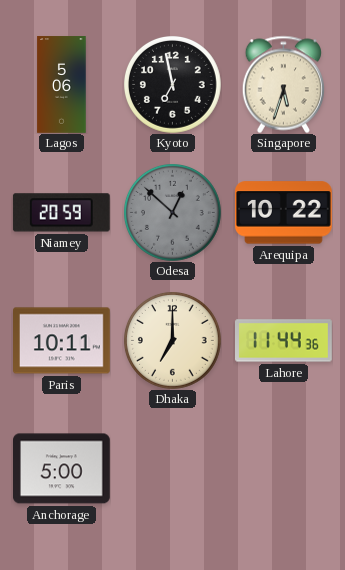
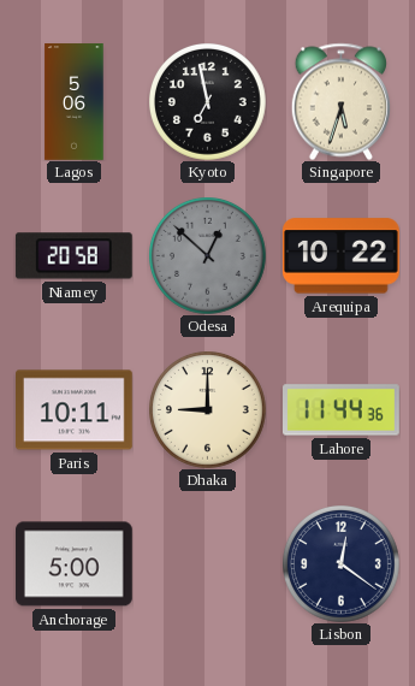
Niamey: 20:59 -> 20:58
Dhaka: 7:00 -> 9:00
Lisbon: none -> 12:21
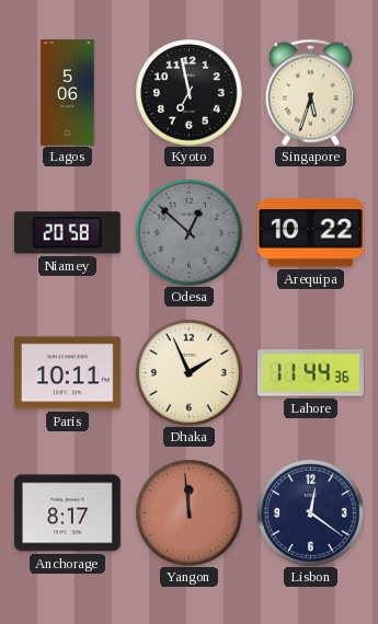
Dhaka: 9:00 -> 1:56
Anchorage: 5:00 -> 8:17
Yangon: none -> 11:59
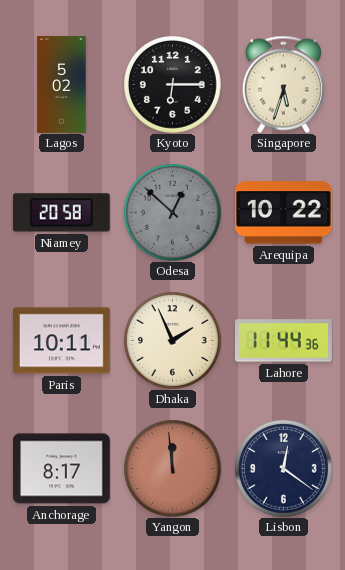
Lagos: 5:06 -> 5:02
Kyoto: 6:58 -> 6:15
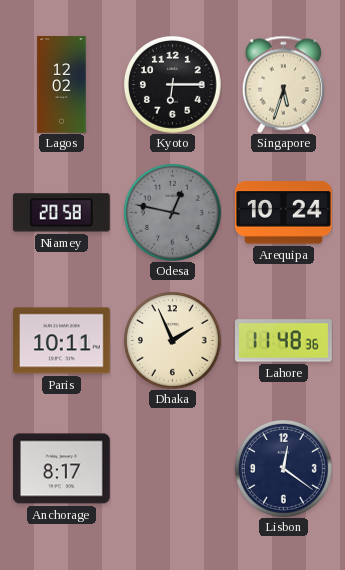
Lagos: 5:02 -> 12:02
Odesa: 12:52 -> 12:47
Arequipa: 10:22 -> 10:24
Lahore: 11:44 -> 11:48
Yangon: 11:59 -> none
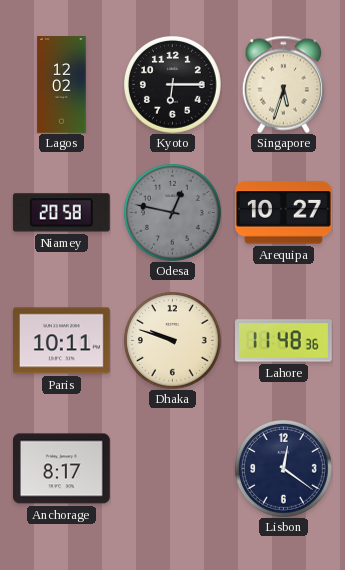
Arequipa: 10:24 -> 10:27
Dhaka: 1:56 -> 9:48
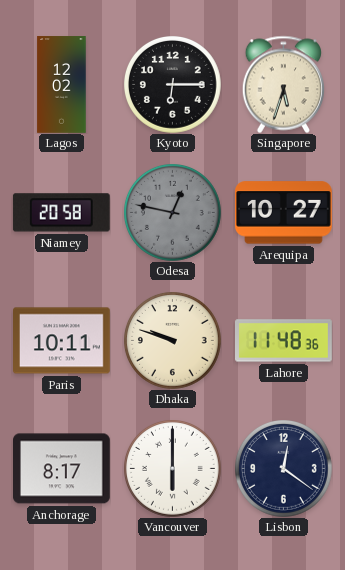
Vancouver: none -> 6:00
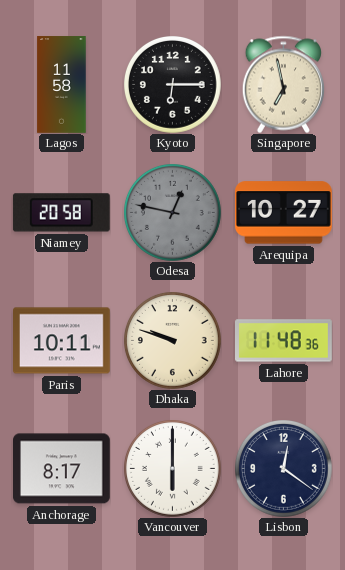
Lagos: 12:02 -> 11:58
Singapore: 5:33 -> 6:58
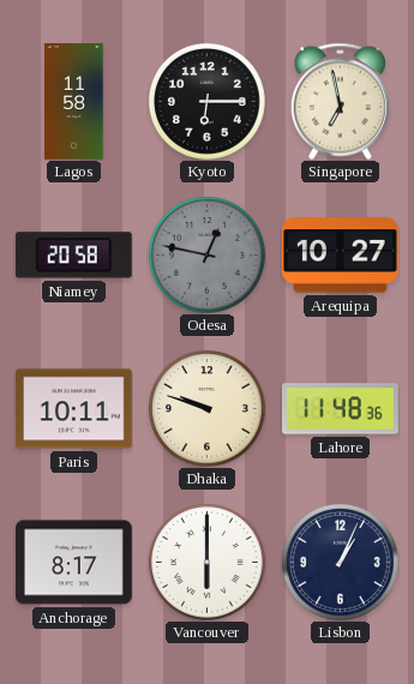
Lisbon: 12:21 -> 1:04
